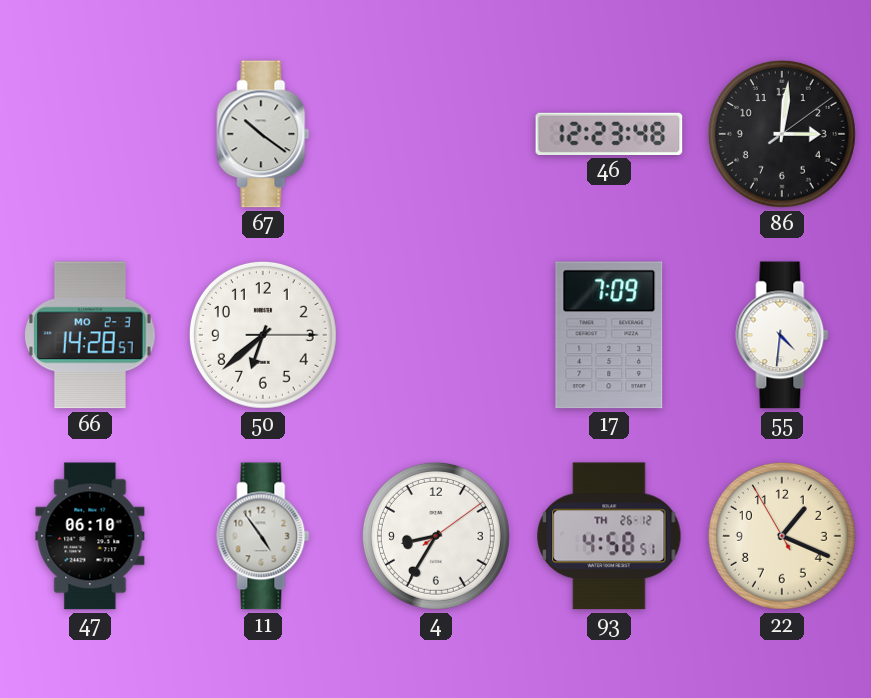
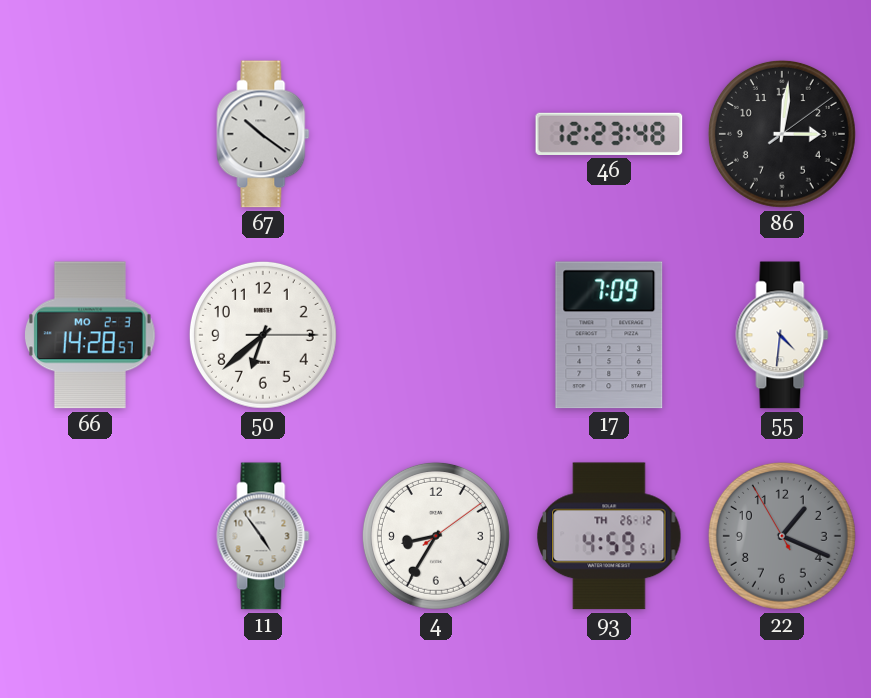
47: 06:10 -> none
93: 4:58 -> 4:59
22 dial: cream -> grey
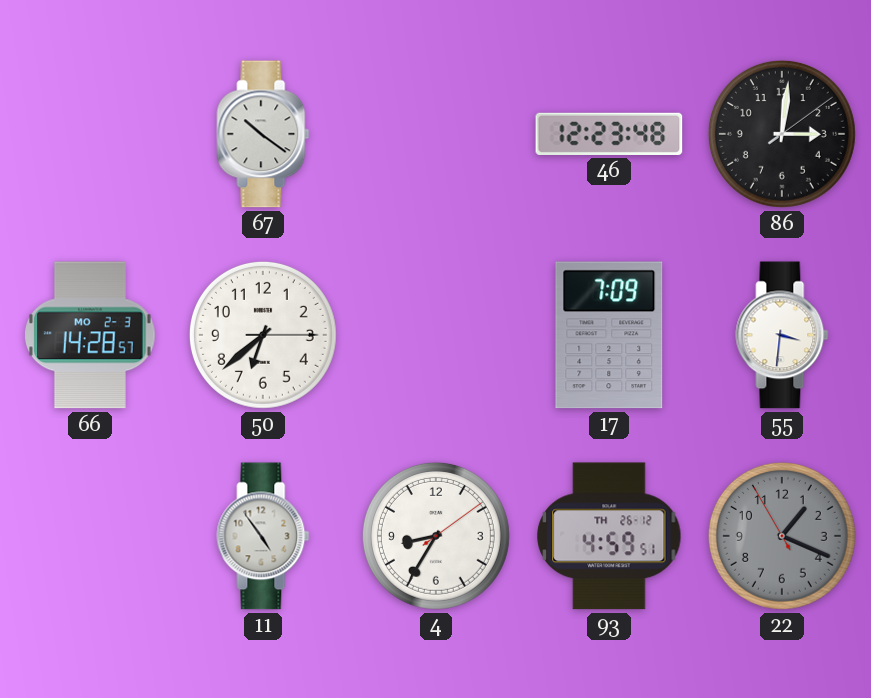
55: 4:31 -> 3:31
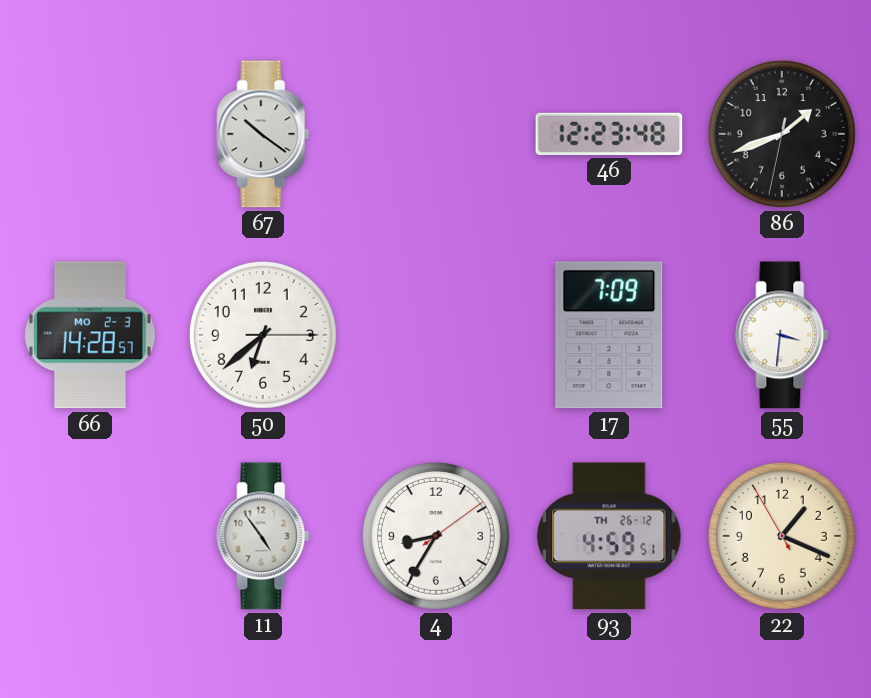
86: 3:01 -> 1:41
22 dial: grey -> cream
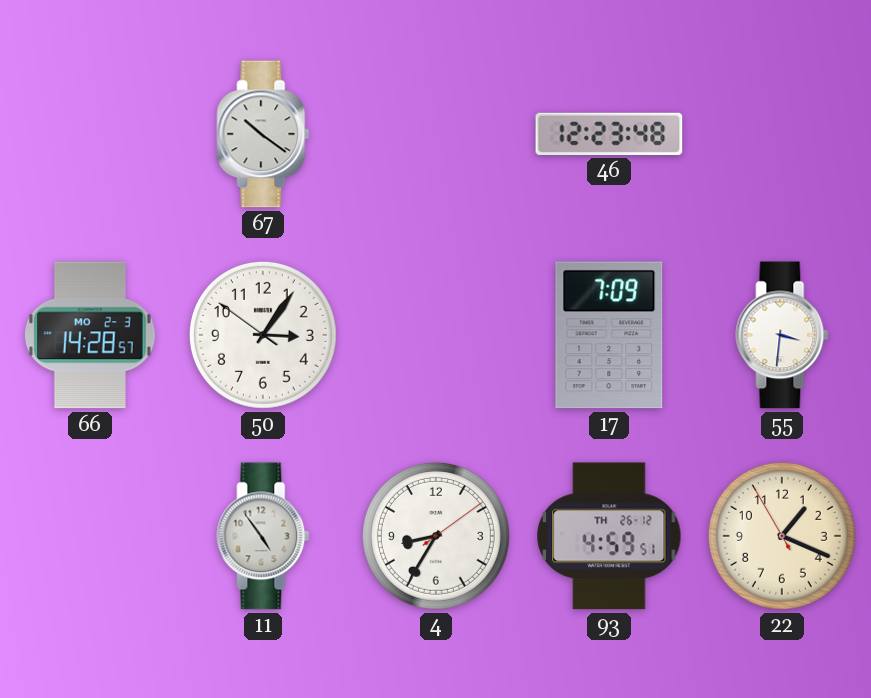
86: 1:41 -> none
50: 6:38 -> 3:05
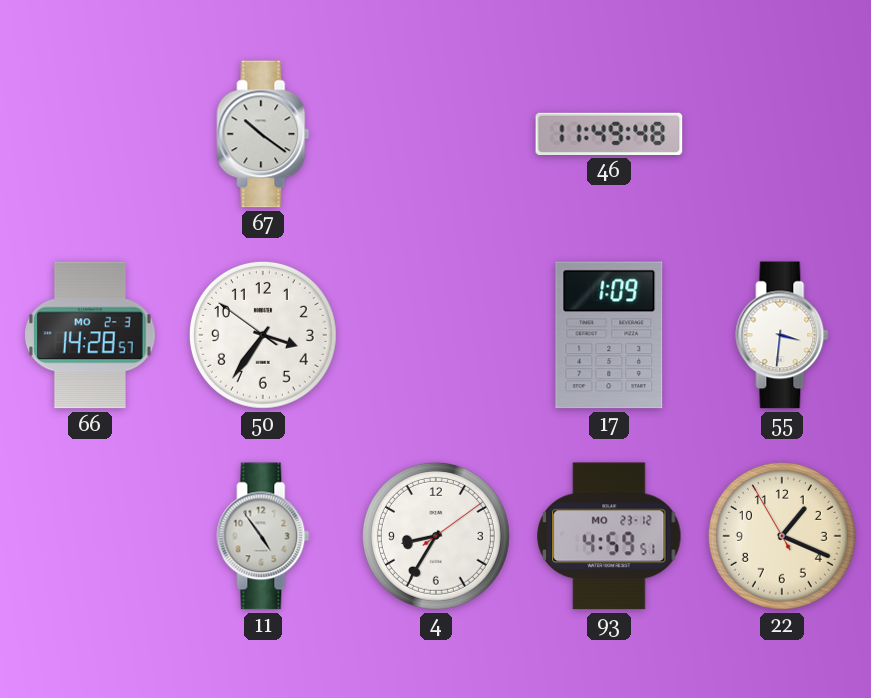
46: 12:23 -> 11:49
50: 3:05 -> 3:35
17: 7:09 -> 1:09
93 date: TH 26-12 -> MO 23-12
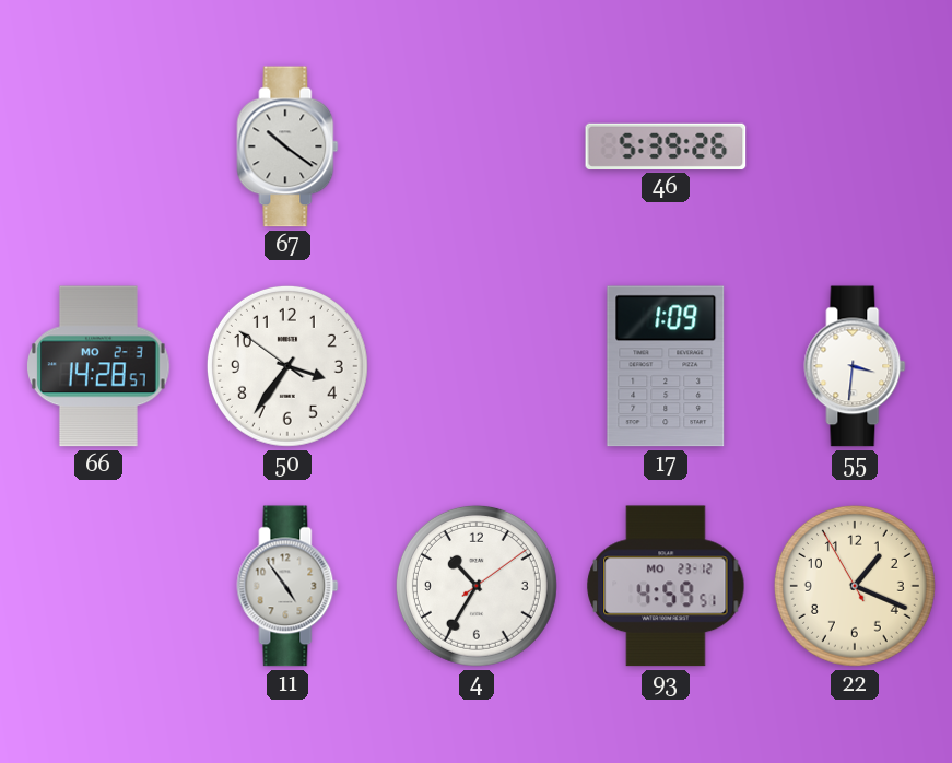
46: 11:49 -> 5:39
4: 8:35 -> 10:35
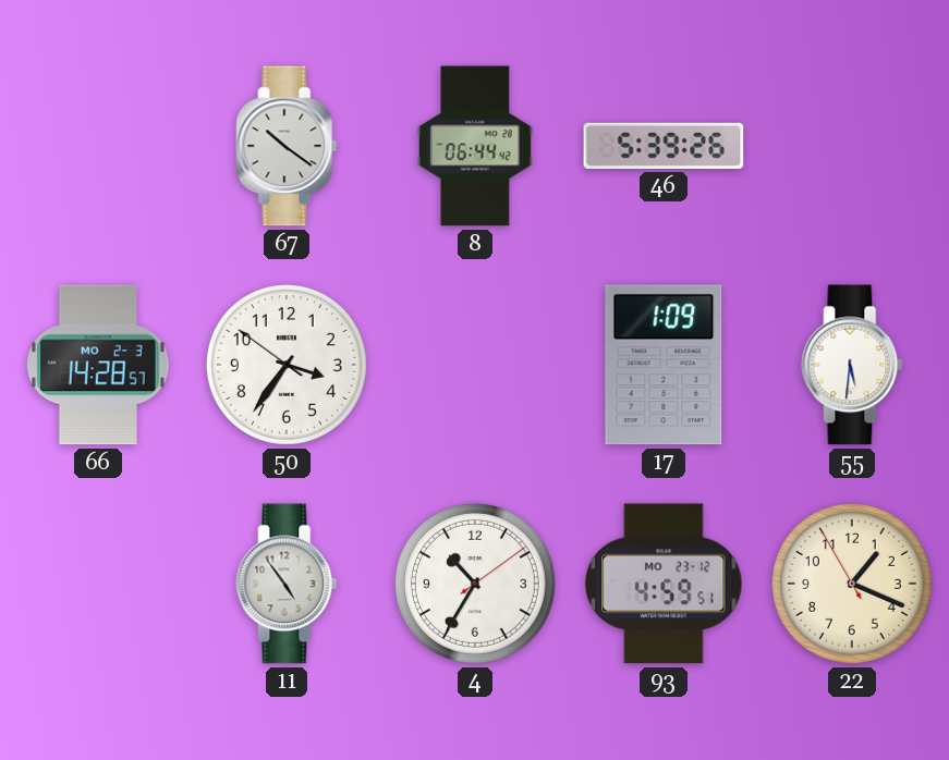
8: none -> 06:44
55: 3:31 -> 5:31
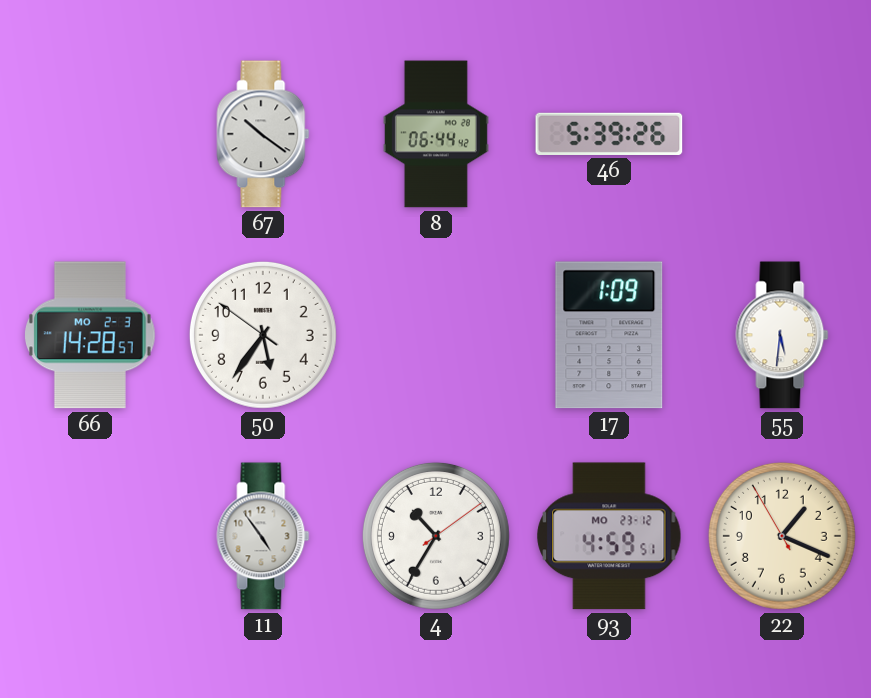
50: 3:35 -> 5:35
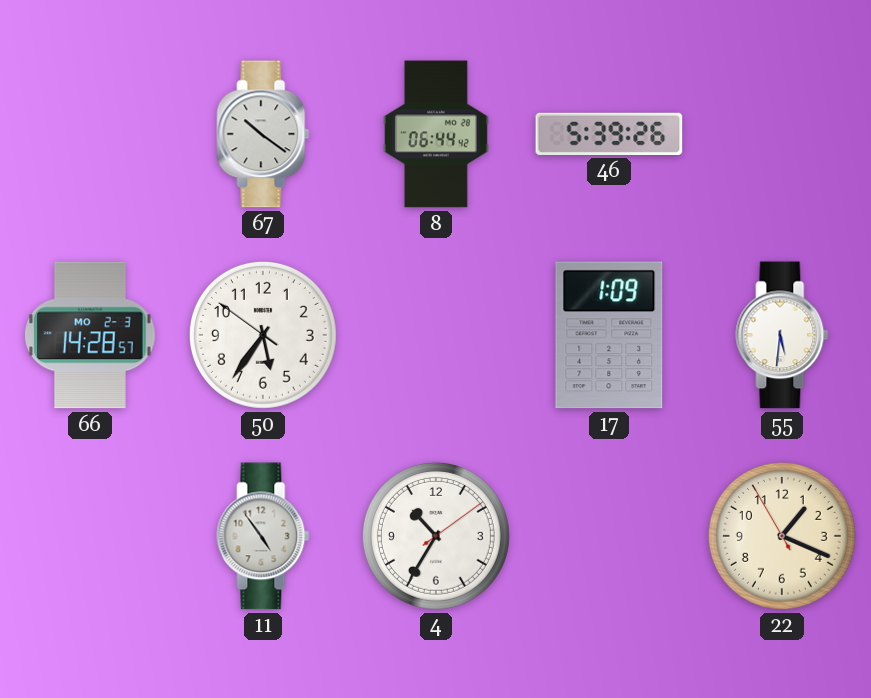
93: 4:59 -> none
